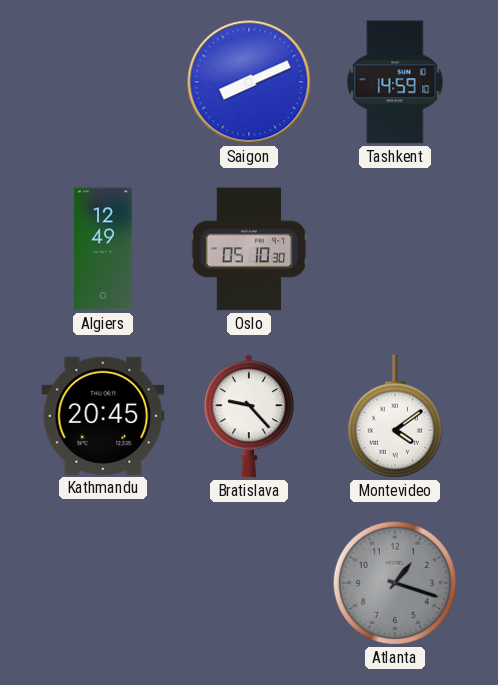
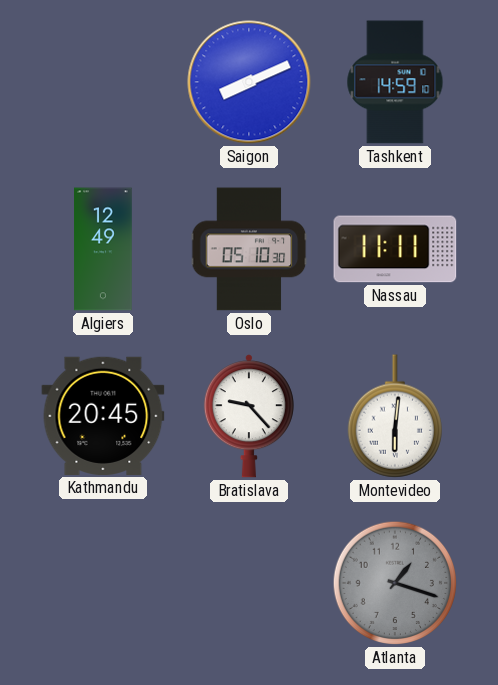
Nassau: none -> 11:11
Montevideo: 4:09 -> 6:01
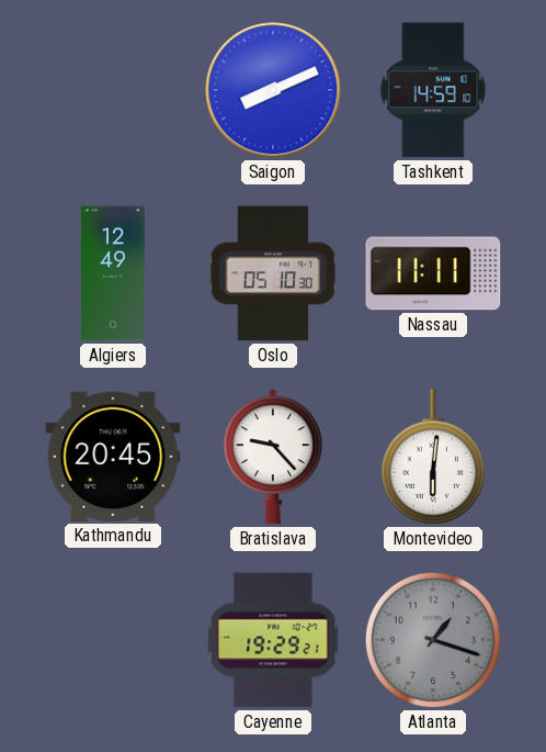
Cayenne: none -> 19:29
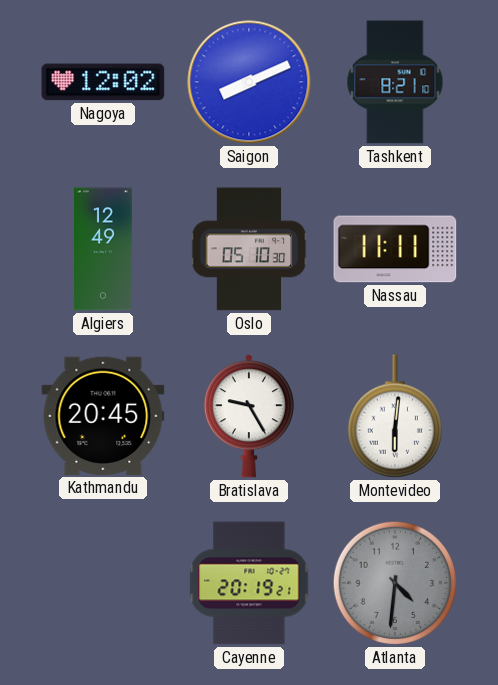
Nagoya: none -> 12:02
Tashkent: 14:59 -> 8:21
Bratislava: 9:23 -> 9:25
Cayenne: 19:29 -> 20:19
Atlanta: 1:18 -> 4:31
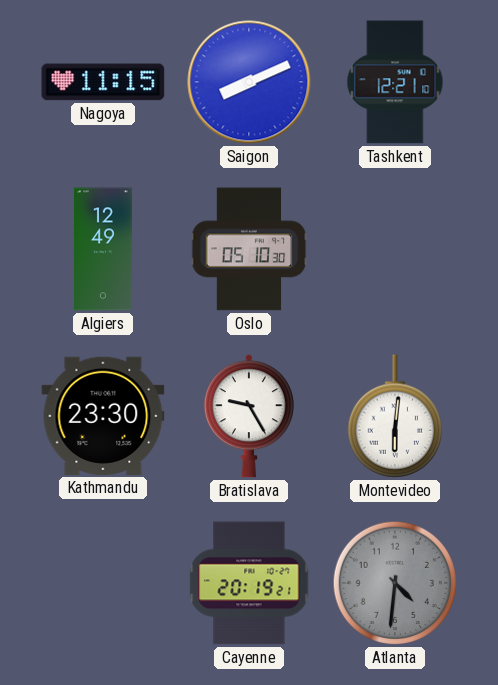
Nagoya: 12:02 -> 11:15
Tashkent: 8:21 -> 12:21
Nassau: 11:11 -> none
Kathmandu: 20:45 -> 23:30
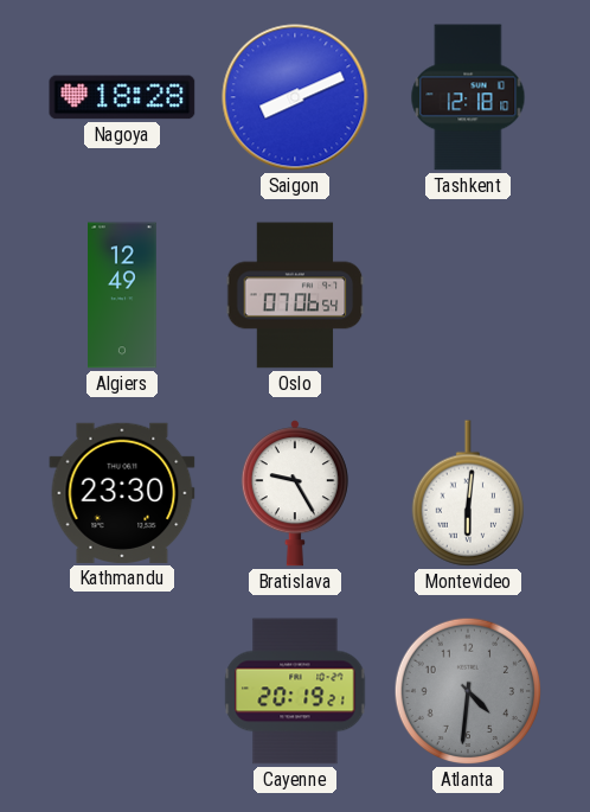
Nagoya: 11:15 -> 18:28
Tashkent: 12:21 -> 12:18
Oslo: 05:10 -> 07:06
